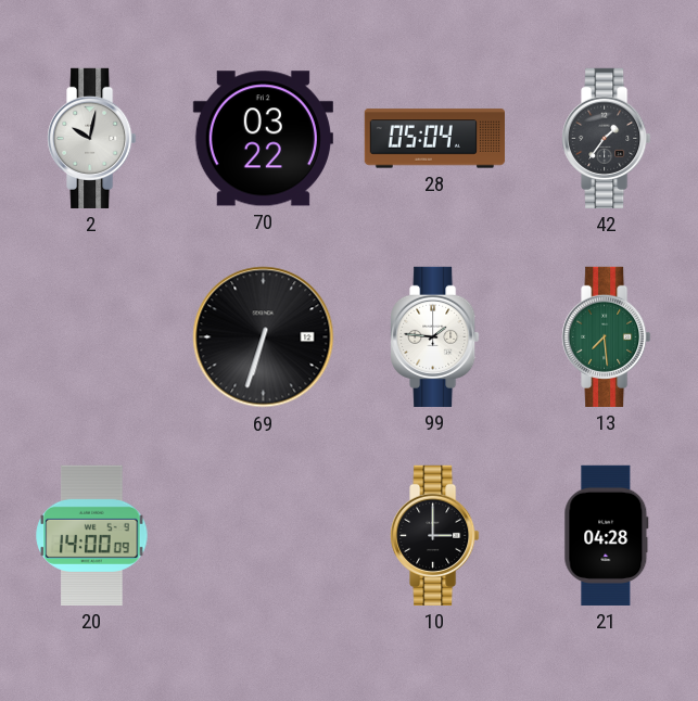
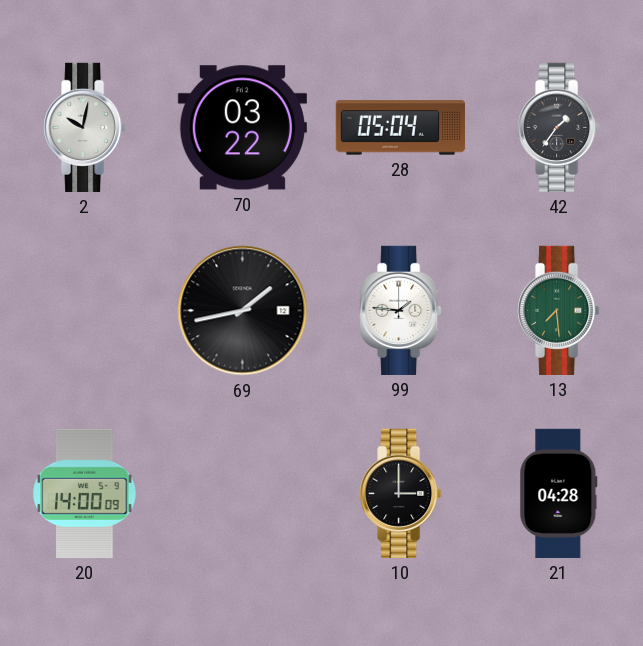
69: 6:33 -> 1:43
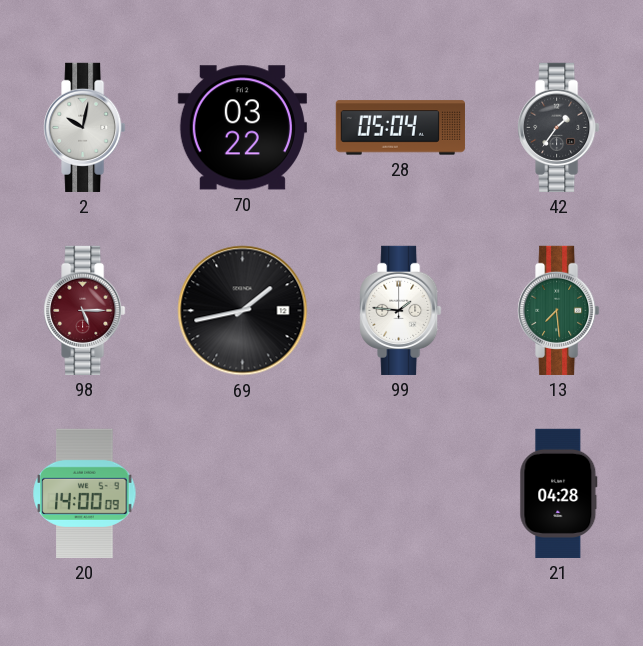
98: none -> 5:15
10: 3:00 -> none
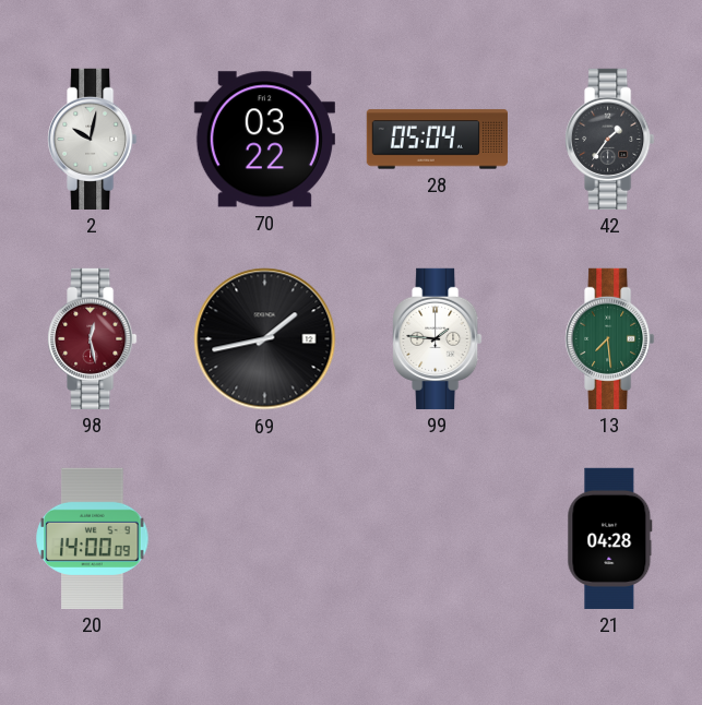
98: 5:15 -> 12:28
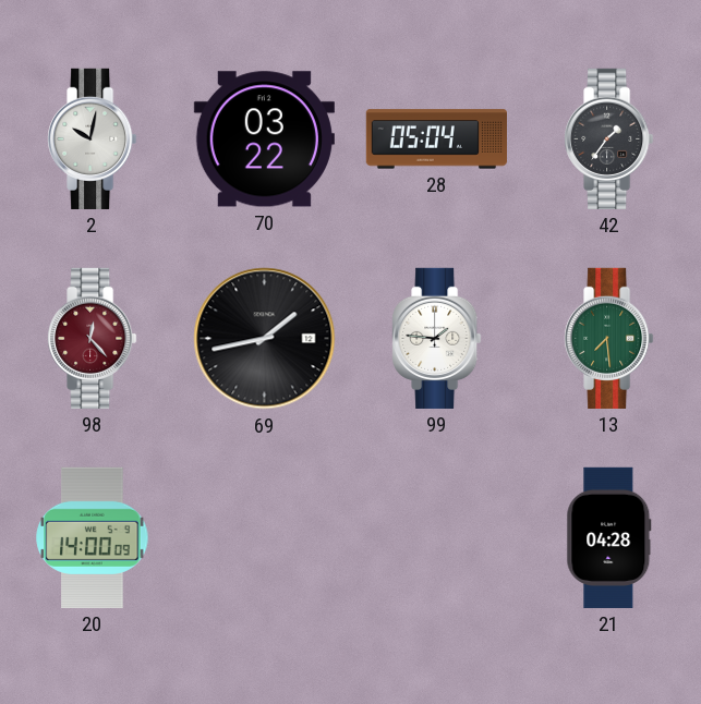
98: 12:28 -> 12:23
